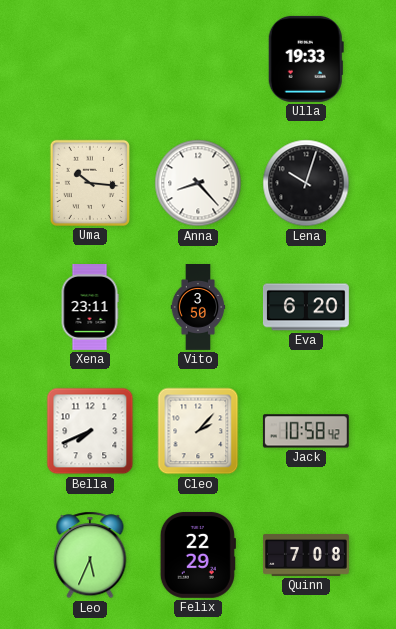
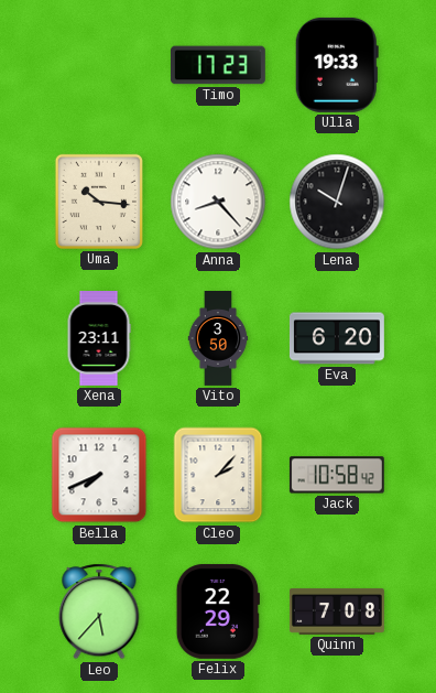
Timo: none -> 17:23
Leo: 5:34 -> 5:37
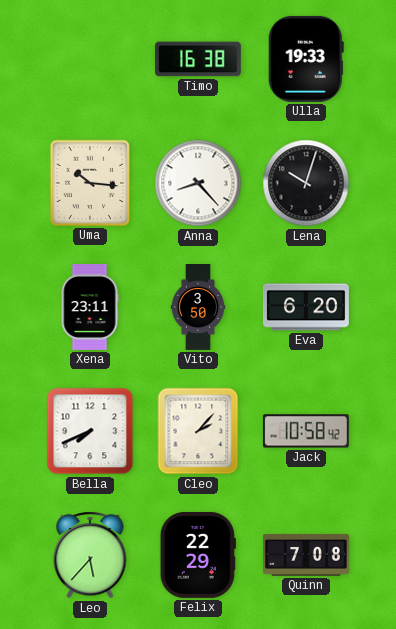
Timo: 17:23 -> 16:38
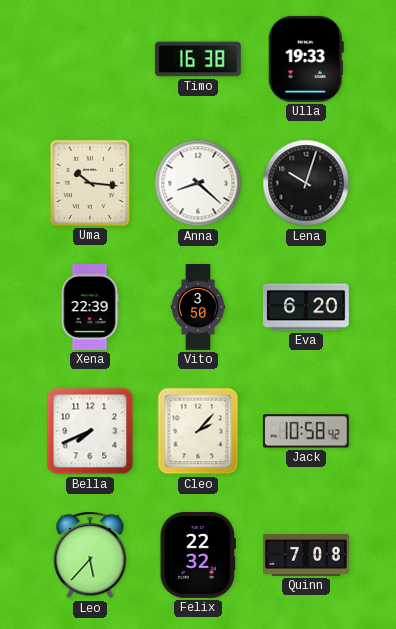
Anna: 8:23 -> 8:22
Xena: 23:11 -> 22:39
Felix: 22:29 -> 22:32
